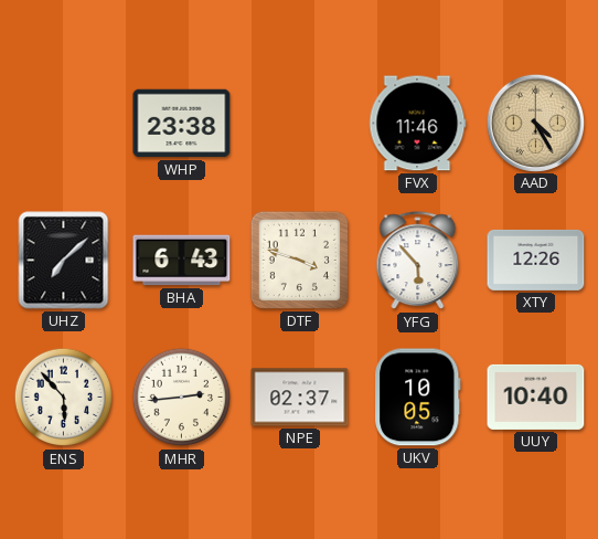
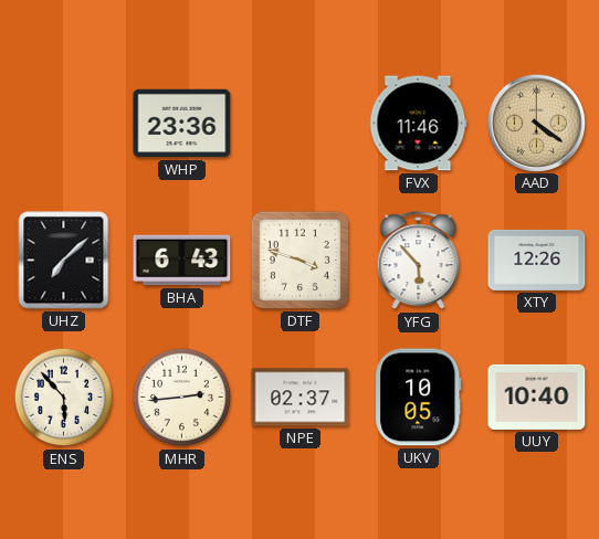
WHP: 23:38 -> 23:36
AAD: 4:25 -> 4:21
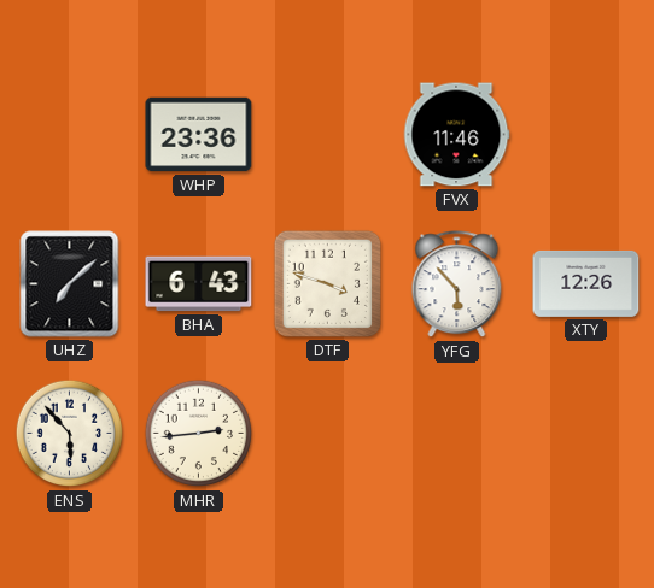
AAD: 4:21 -> none
NPE: 02:37 -> none
UKV: 10:05 -> none
UUY: 10:40 -> none
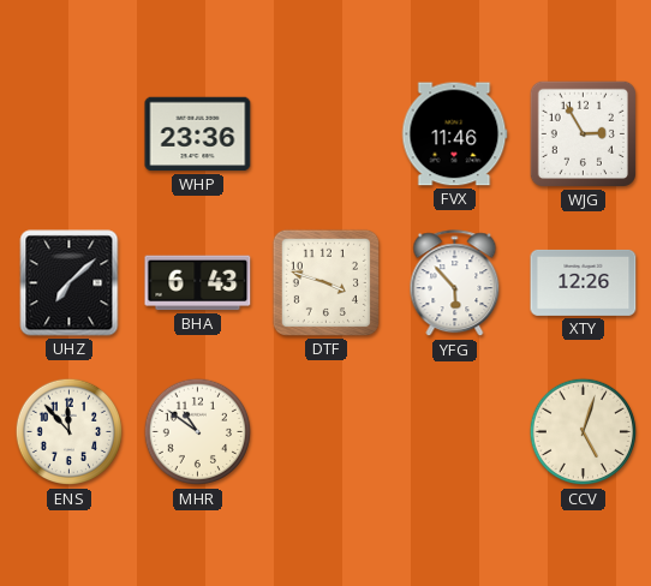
WJG: none -> 2:55
ENS: 5:53 -> 11:53
MHR: 2:44 -> 10:51
CCV: none -> 5:03
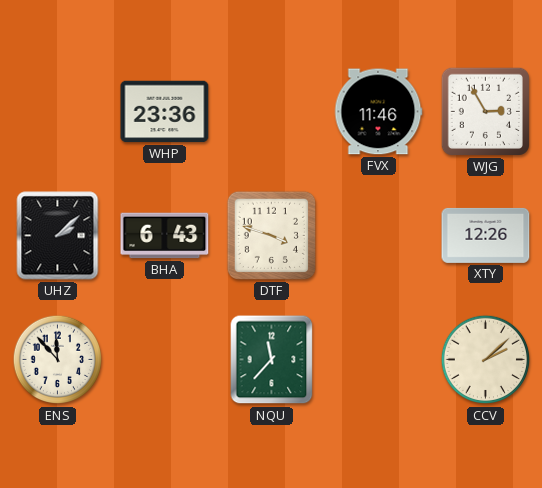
UHZ: 7:08 -> 2:08
YFG: 5:53 -> none
MHR: 10:51 -> none
NQU: none -> 11:37
CCV: 5:03 -> 2:08
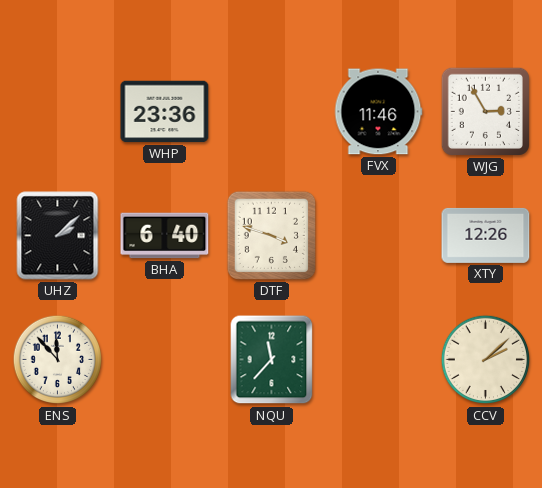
BHA: 6:43 -> 6:40
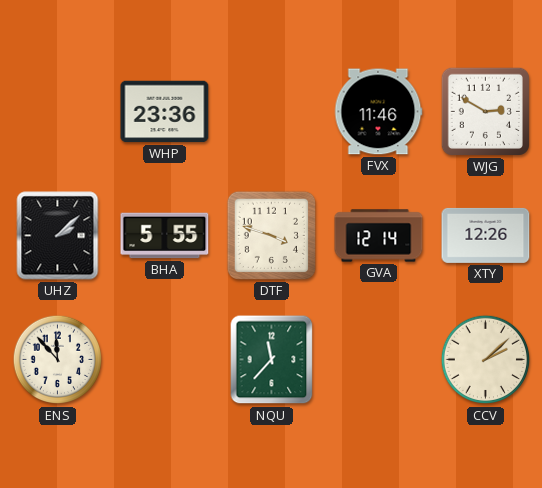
WJG: 2:55 -> 2:50
BHA: 6:40 -> 5:55
GVA: none -> 12:14
